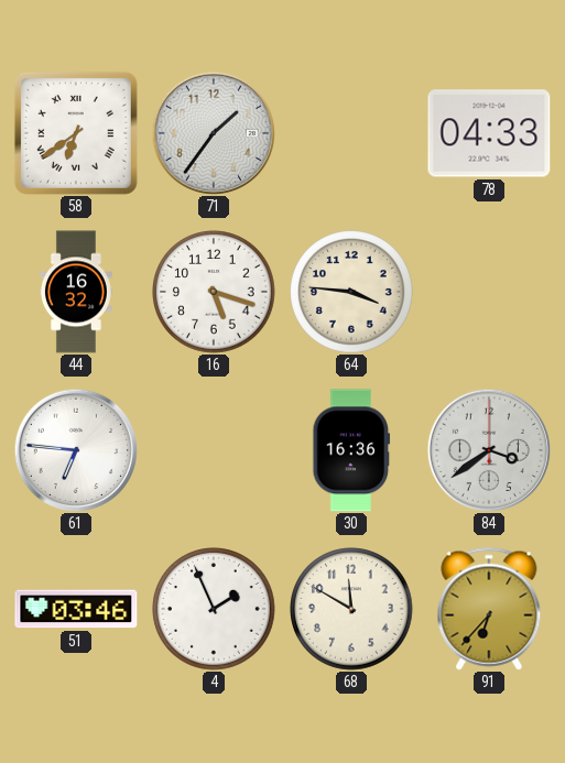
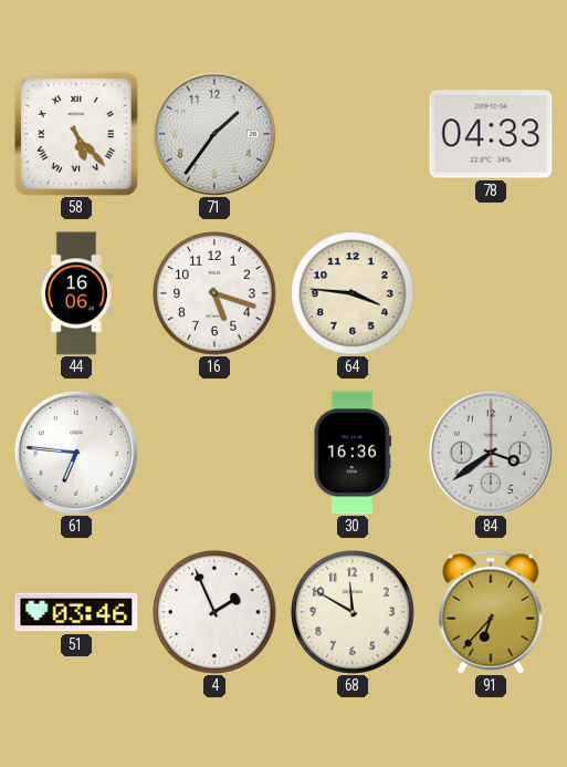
58: 6:39 -> 5:23
44: 16:32 -> 16:06
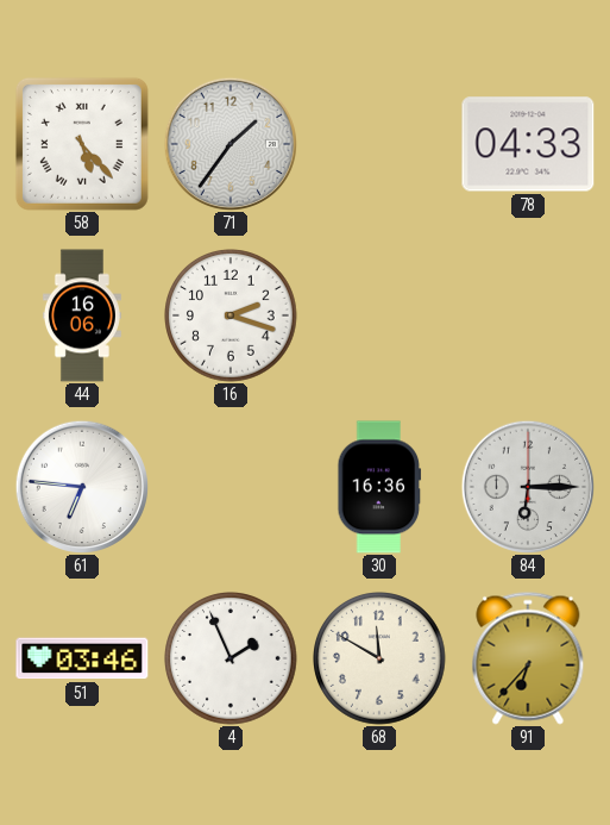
16: 5:18 -> 2:18
64: 3:46 -> none
84: 3:39 -> 6:15
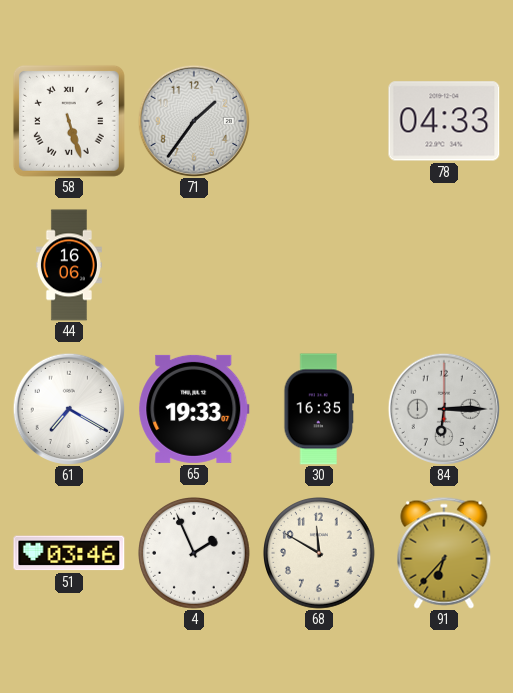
58: 5:23 -> 5:27
16: 2:18 -> none
61: 6:46 -> 7:20
65: none -> 19:33
30: 16:36 -> 16:35
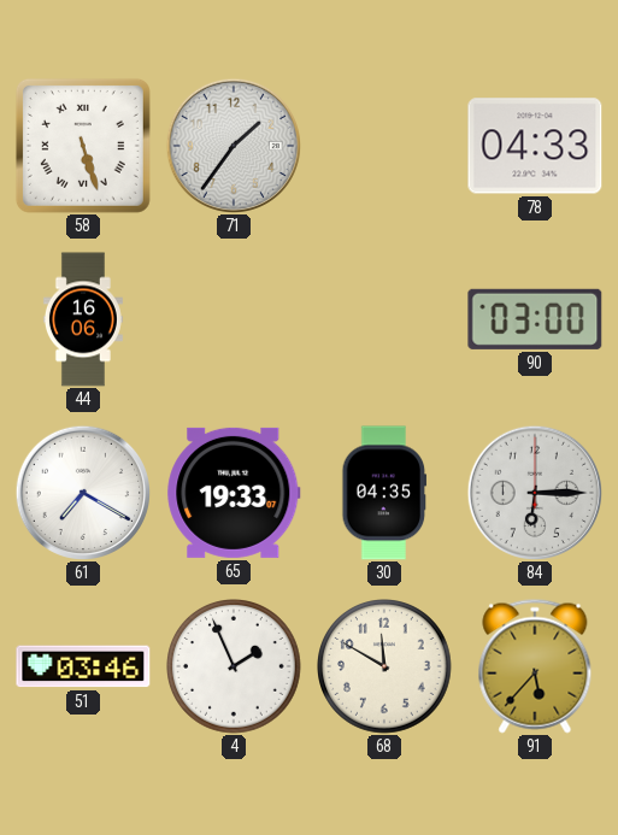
90: none -> 03:00
30: 16:35 -> 04:35
91: 6:37 -> 5:37
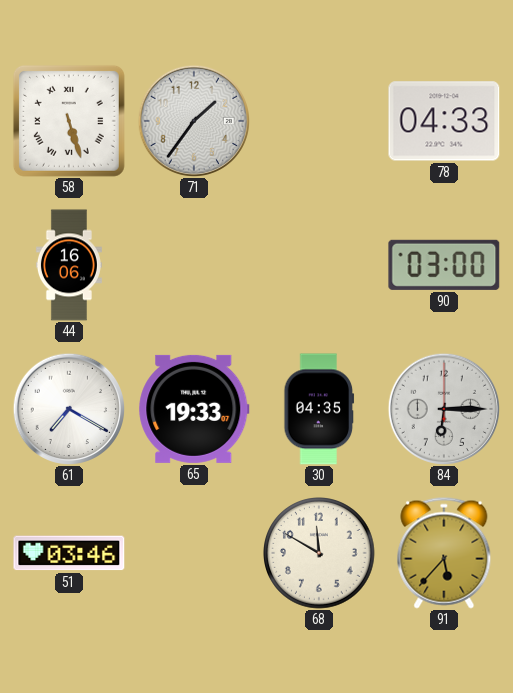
4: 1:56 -> none
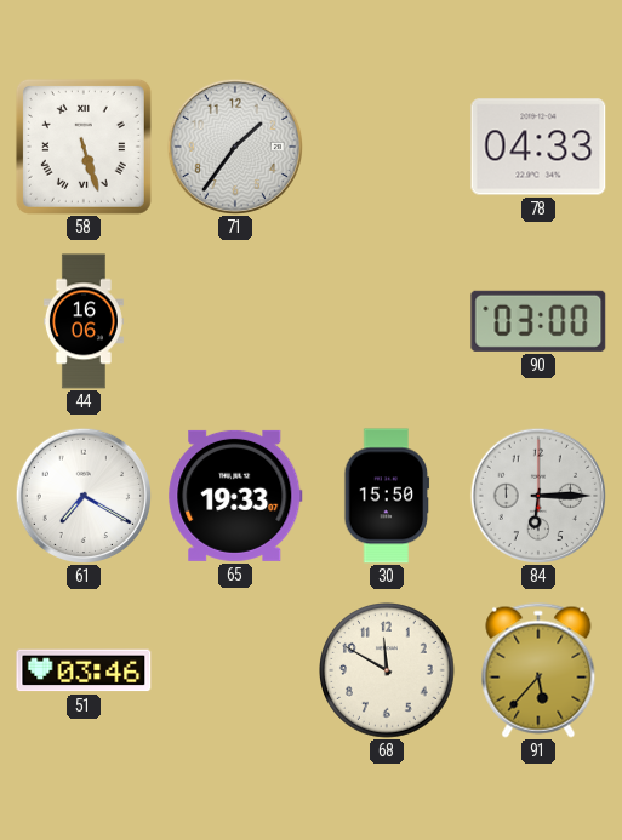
30: 04:35 -> 15:50
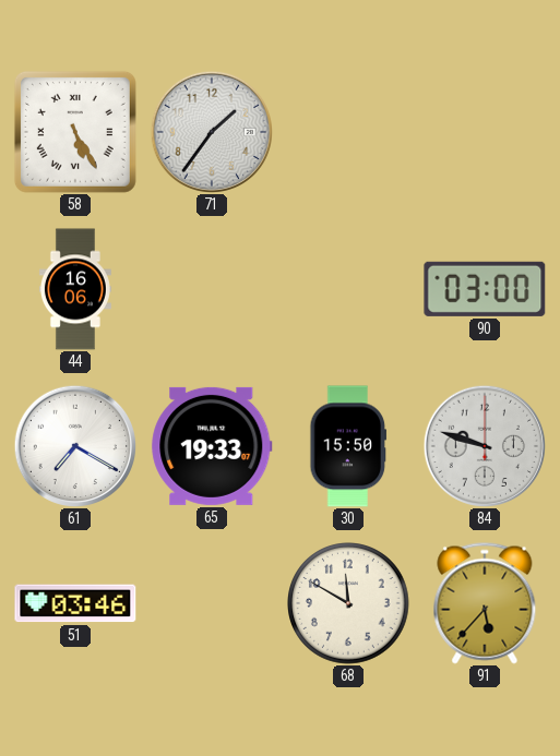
58: 5:27 -> 5:25
78: 04:33 -> none
84: 6:15 -> 9:48
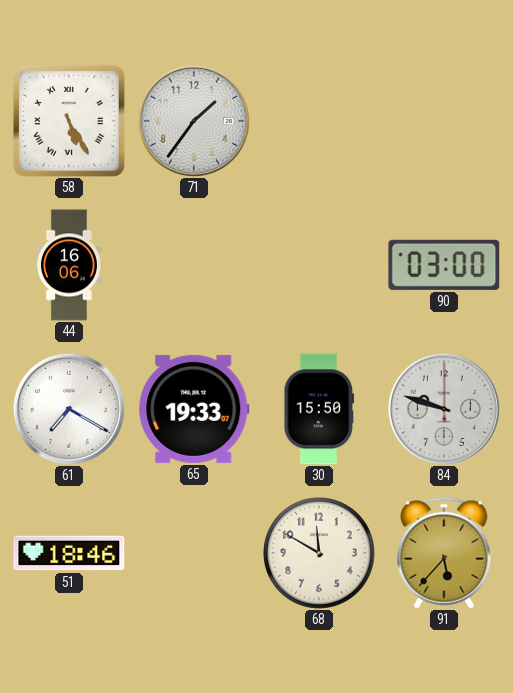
51: 03:46 -> 18:46
